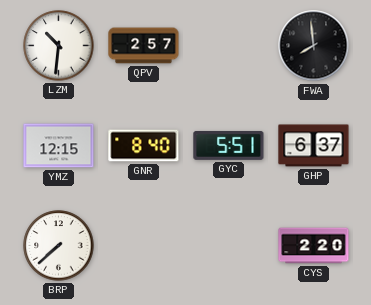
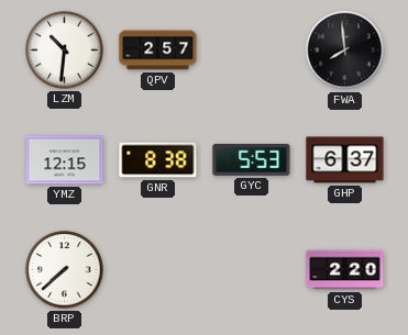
GNR: 8:40 -> 8:38
GYC: 5:51 -> 5:53
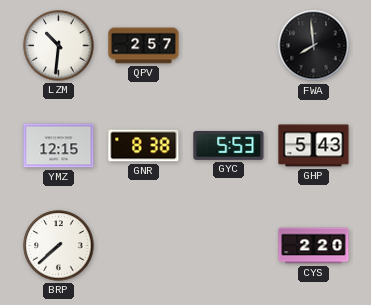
GHP: 6:37 -> 5:43
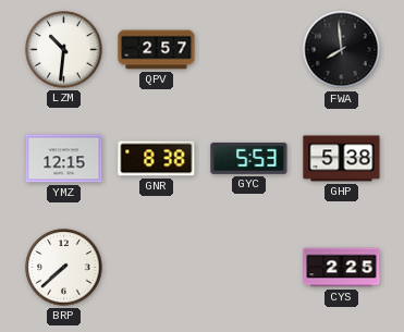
GHP: 5:43 -> 5:38
CYS: 2:20 -> 2:25
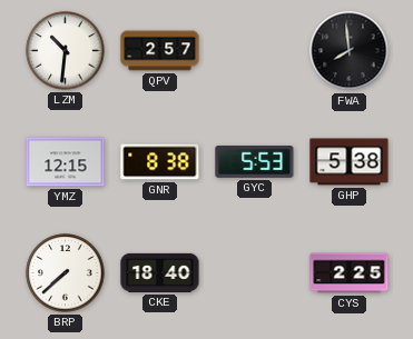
CKE: none -> 18:40
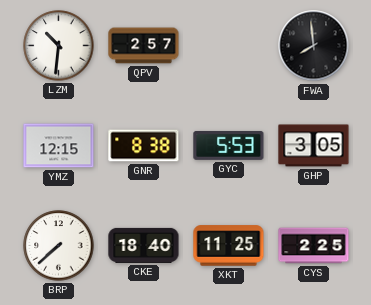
GHP: 5:38 -> 3:05
XKT: none -> 11:25
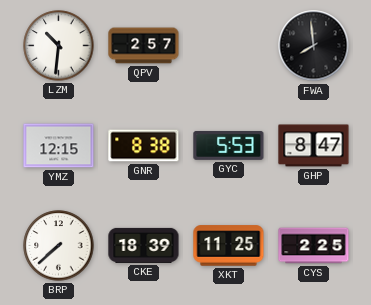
GHP: 3:05 -> 8:47
CKE: 18:40 -> 18:39
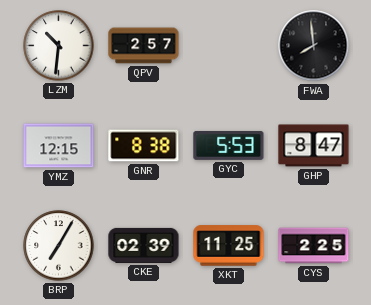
BRP: 7:38 -> 7:05
CKE: 18:39 -> 02:39
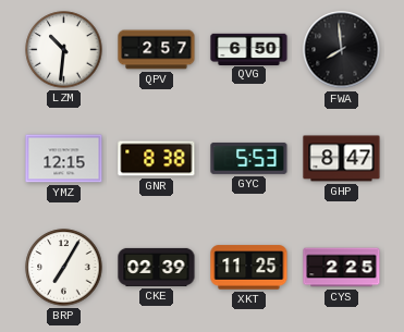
QVG: none -> 6:50
